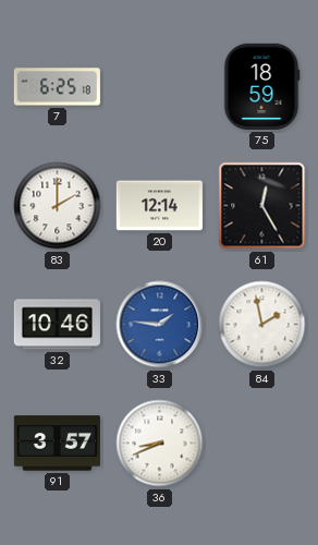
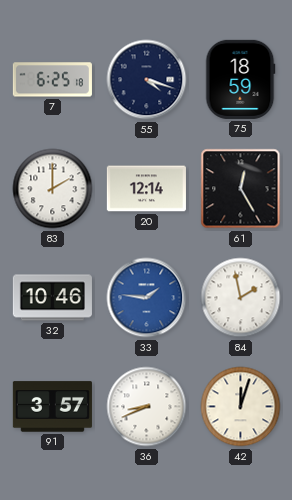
55: none -> 4:18
42: none -> 12:03
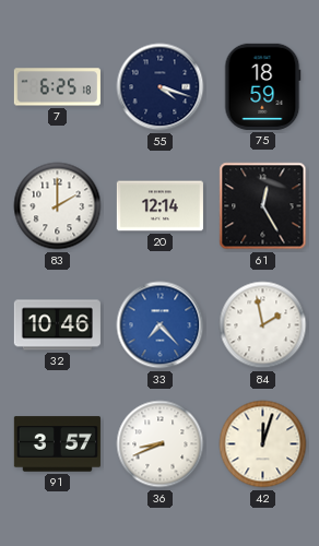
33: 1:46 -> 7:23
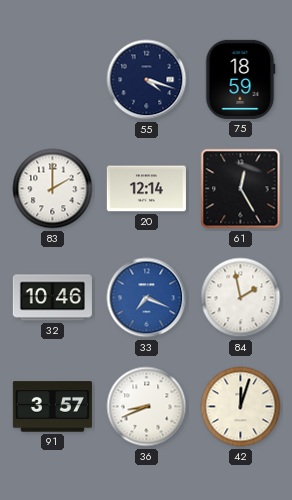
7: 6:25 -> none
33: 7:23 -> 7:19
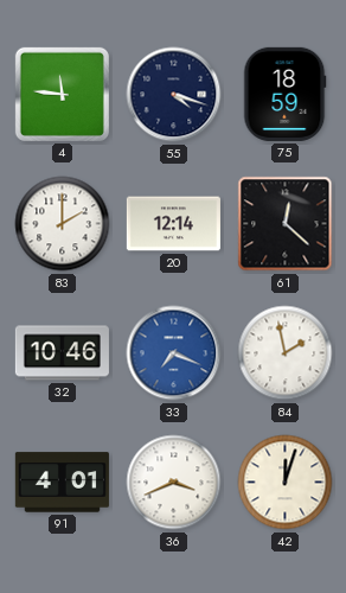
4: none -> 11:46
61: 12:25 -> 12:22
91: 3:57 -> 4:01
36: 8:41 -> 3:41
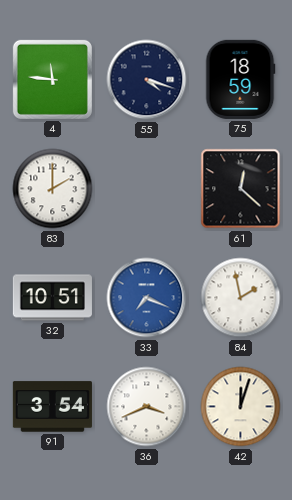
20: 12:14 -> none
32: 10:46 -> 10:51
91: 4:01 -> 3:54
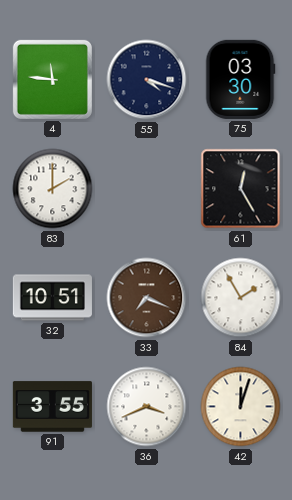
75: 18:59 -> 03:30
61: 12:22 -> 12:25
33 dial: blue -> brown
84: 1:58 -> 1:55
91: 3:54 -> 3:55
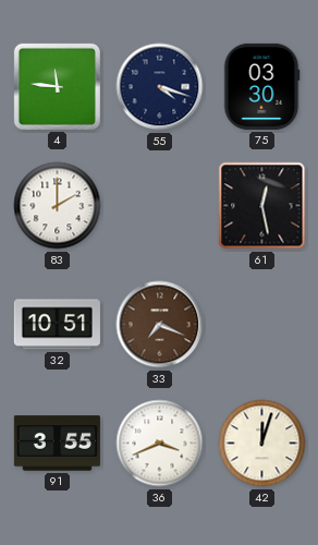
61: 12:25 -> 12:28
84: 1:55 -> none
